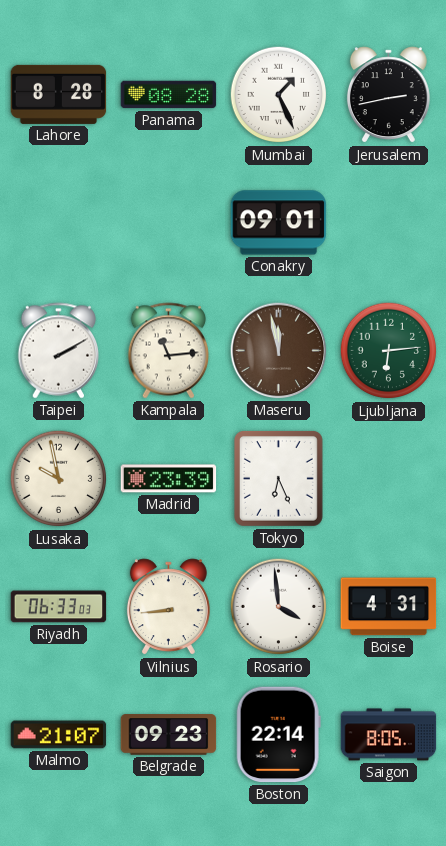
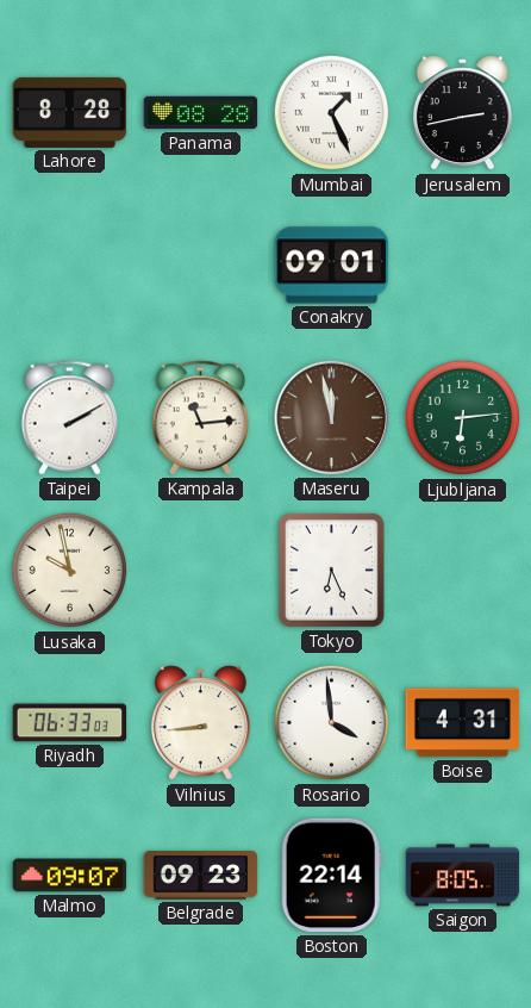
Madrid: 23:39 -> none
Malmo: 21:07 -> 09:07
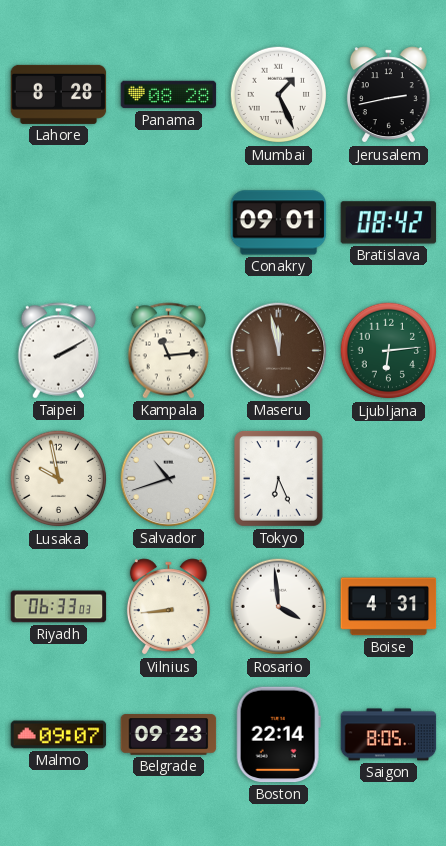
Bratislava: none -> 08:42
Salvador: none -> 10:42
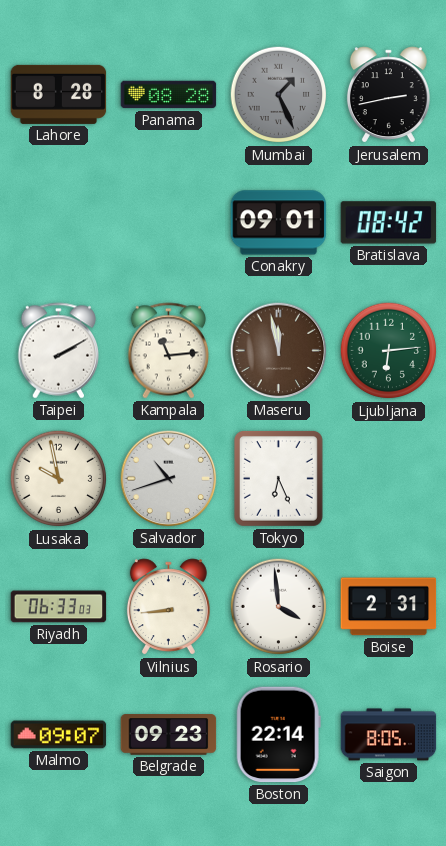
Mumbai dial: white -> grey
Boise: 4:31 -> 2:31
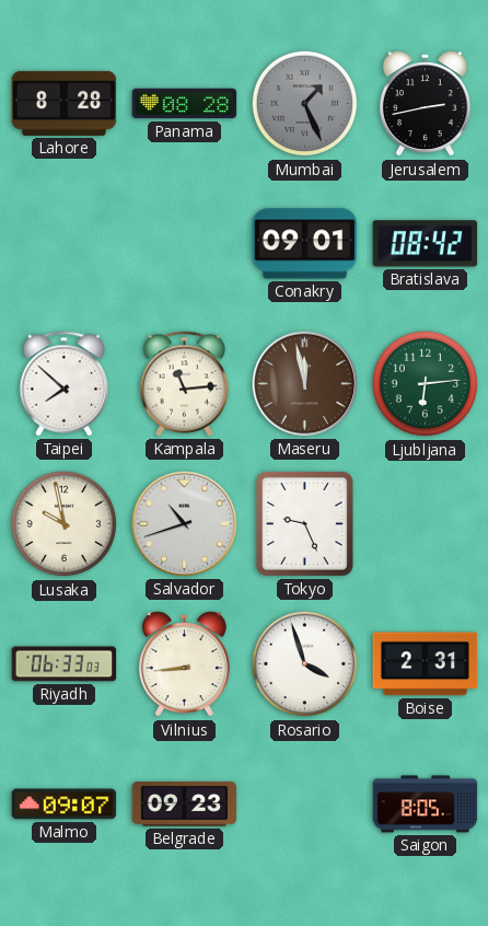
Taipei: 2:10 -> 7:52
Tokyo: 6:26 -> 9:26
Rosario: 3:59 -> 3:57
Boston: 22:14 -> none
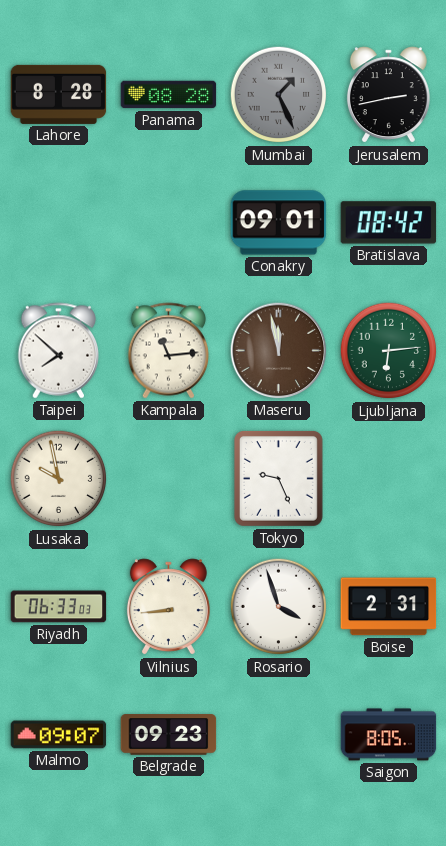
Salvador: 10:42 -> none
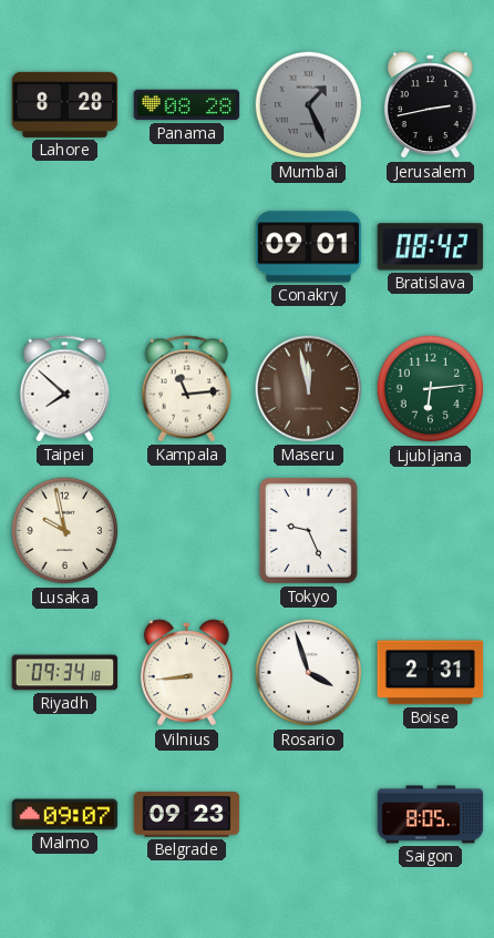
Riyadh: 06:33 -> 09:34
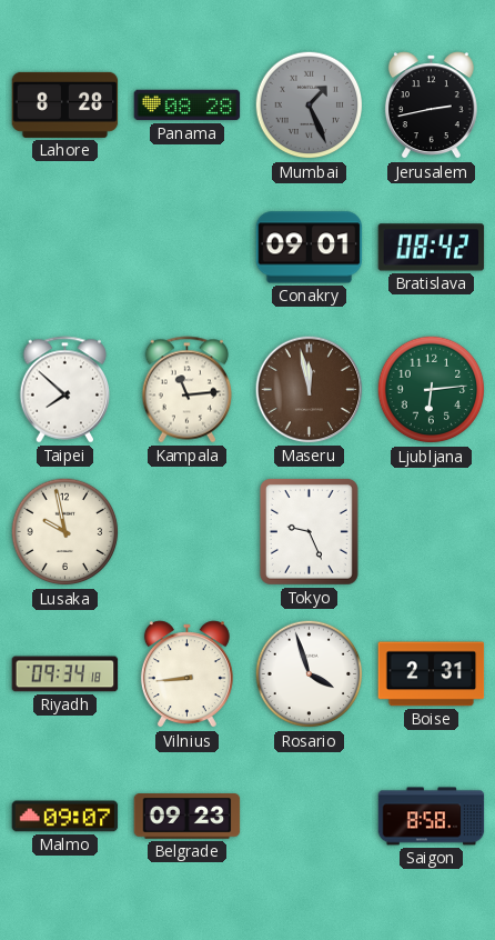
Saigon: 8:05 -> 8:58
